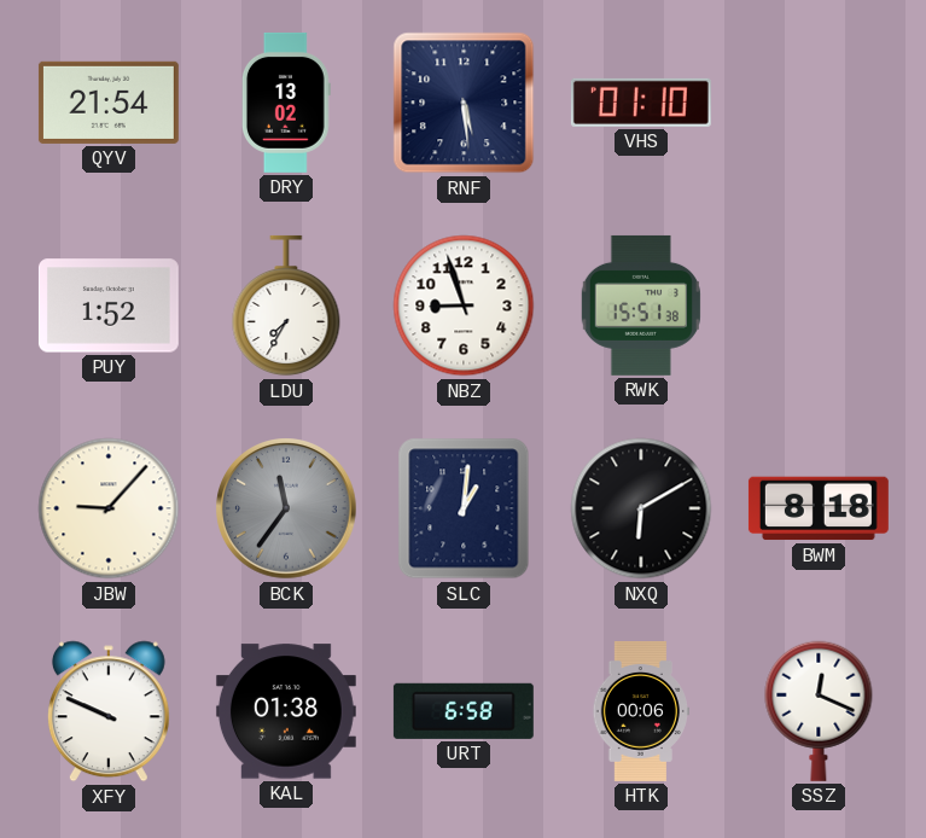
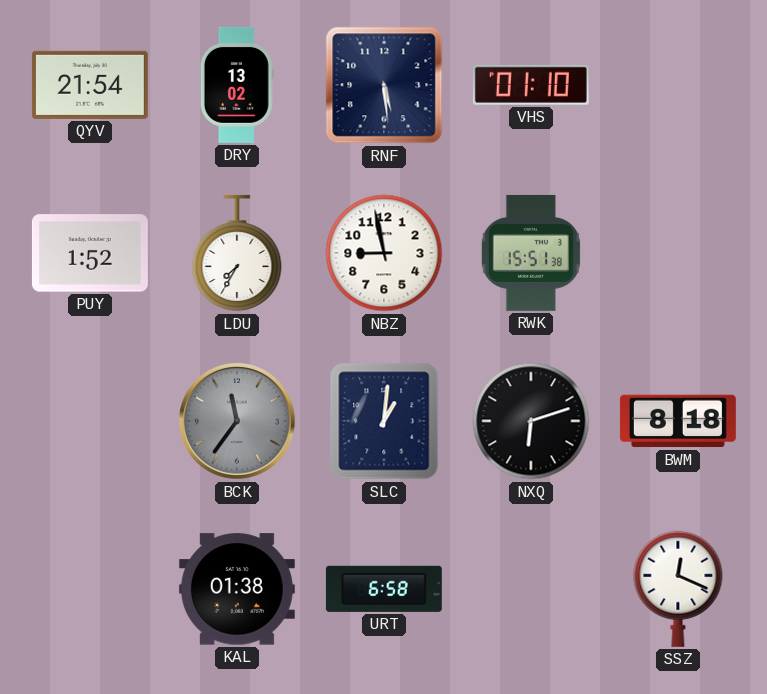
NBZ: 8:57 -> 8:58
JBW: 9:07 -> none
NXQ: 6:10 -> 6:12
XFY: 9:49 -> none
HTK: 00:06 -> none
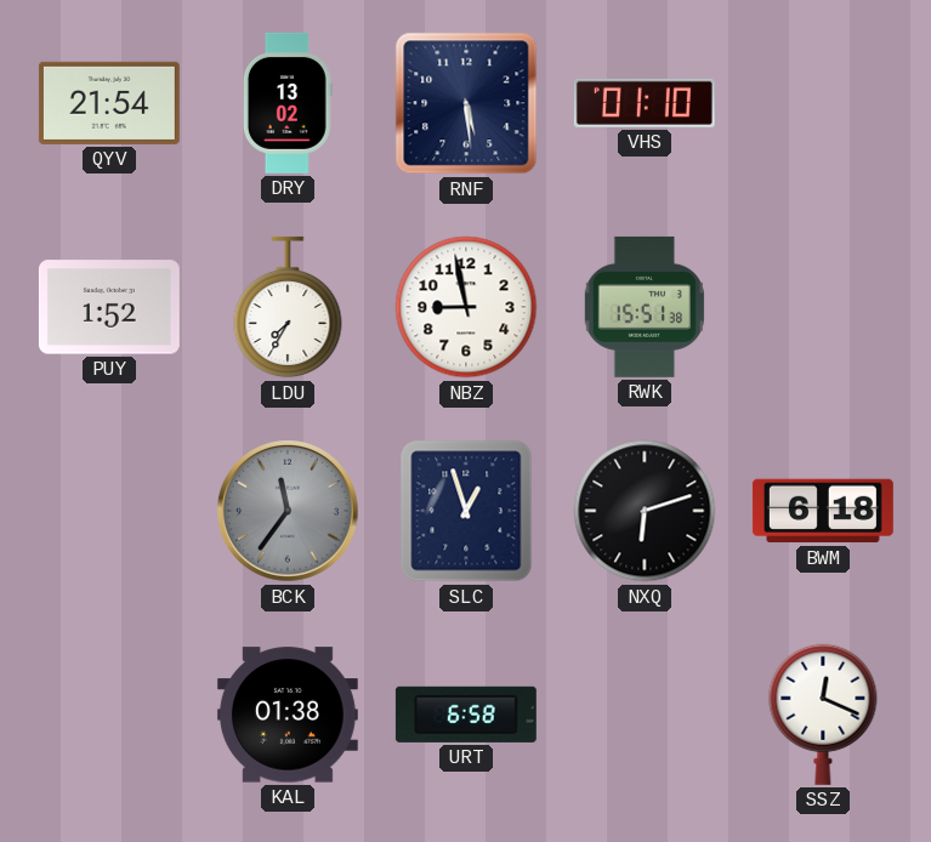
SLC: 1:01 -> 12:57
BWM: 8:18 -> 6:18
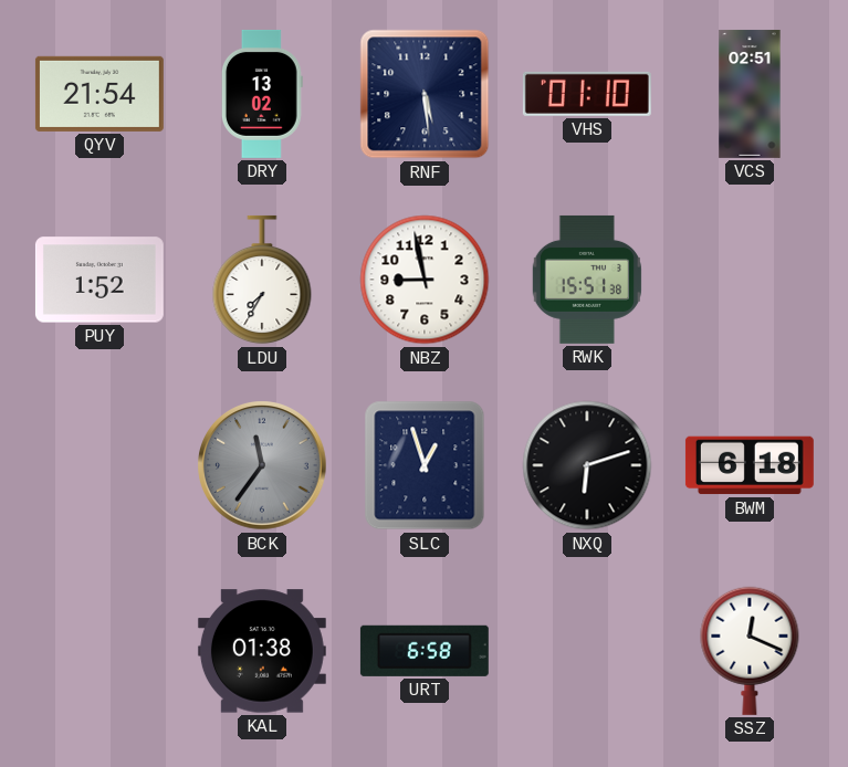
VCS: none -> 02:51
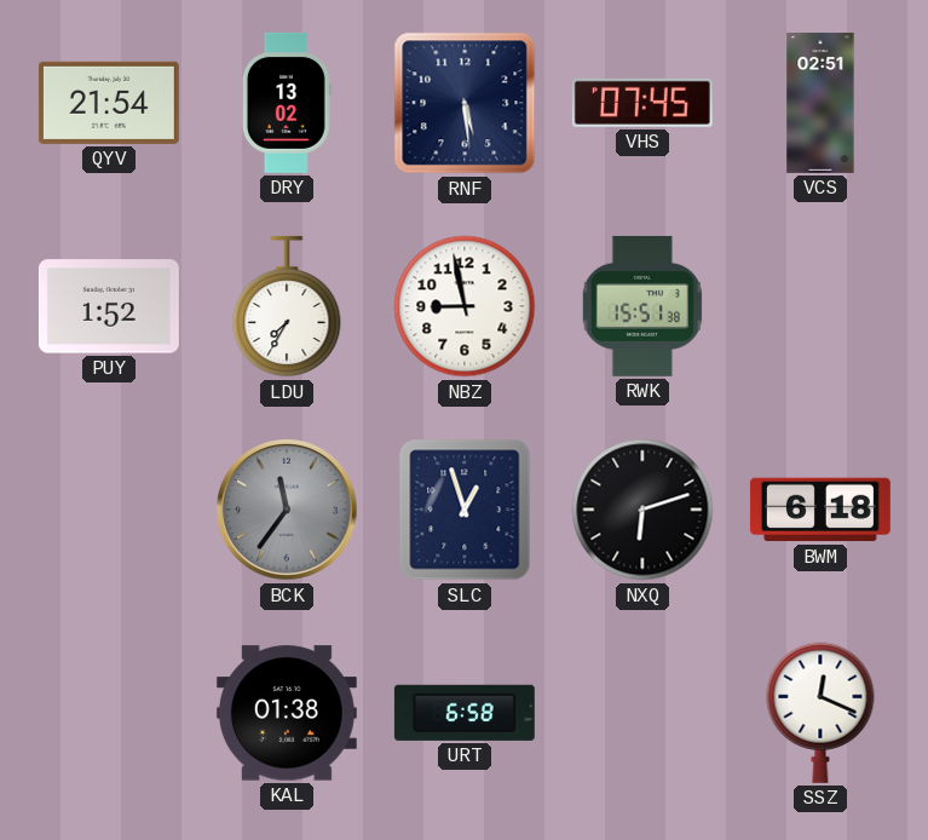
VHS: 01:10 -> 07:45
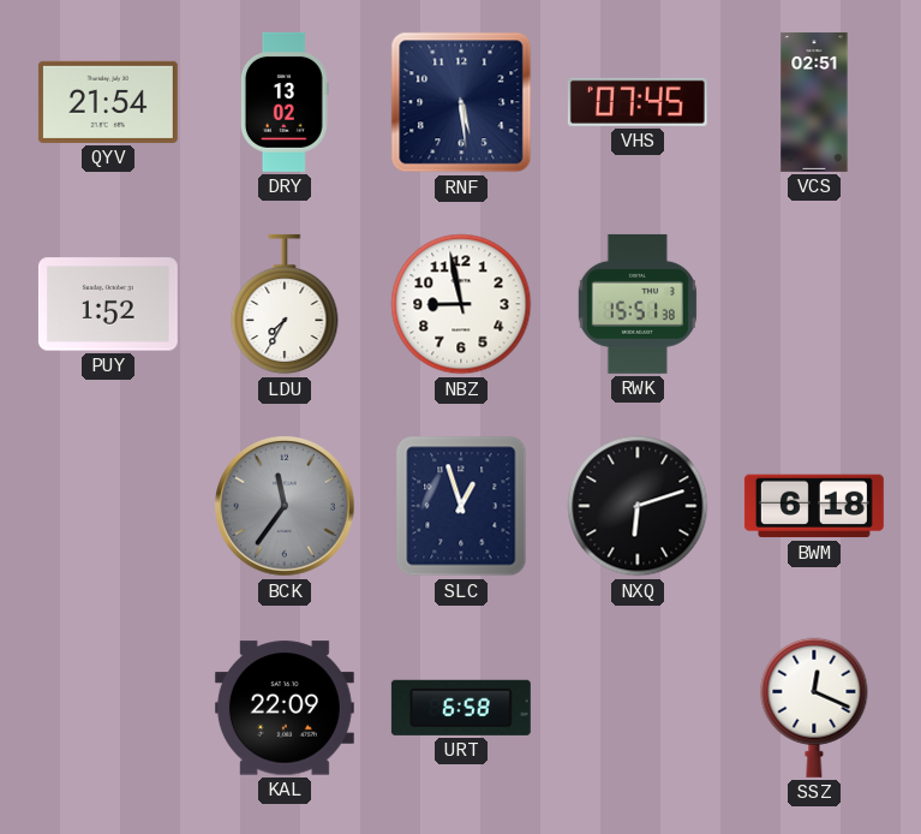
KAL: 01:38 -> 22:09
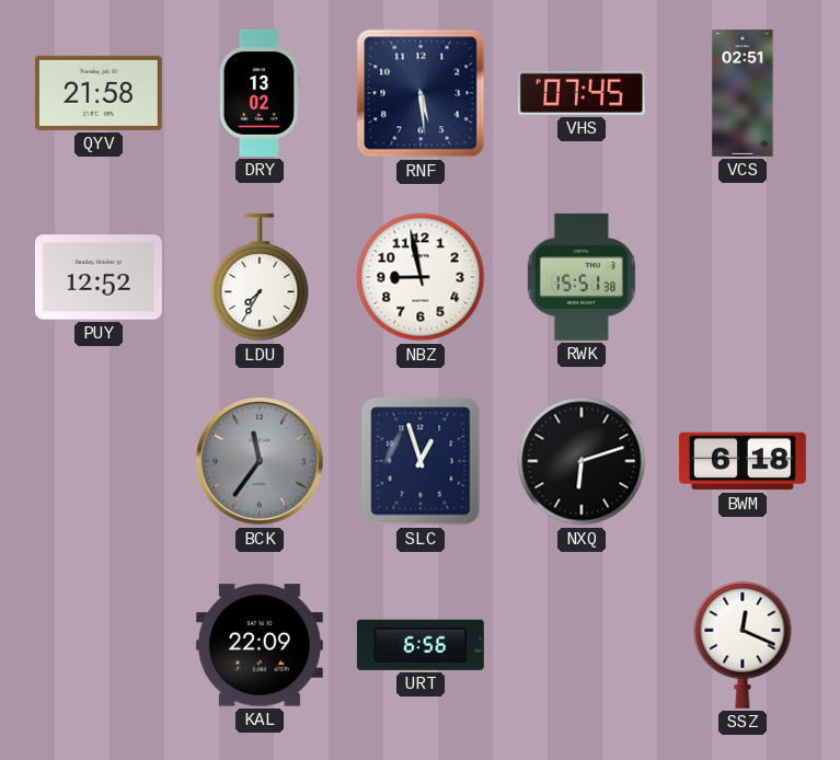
QYV: 21:54 -> 21:58
PUY: 1:52 -> 12:52
URT: 6:58 -> 6:56
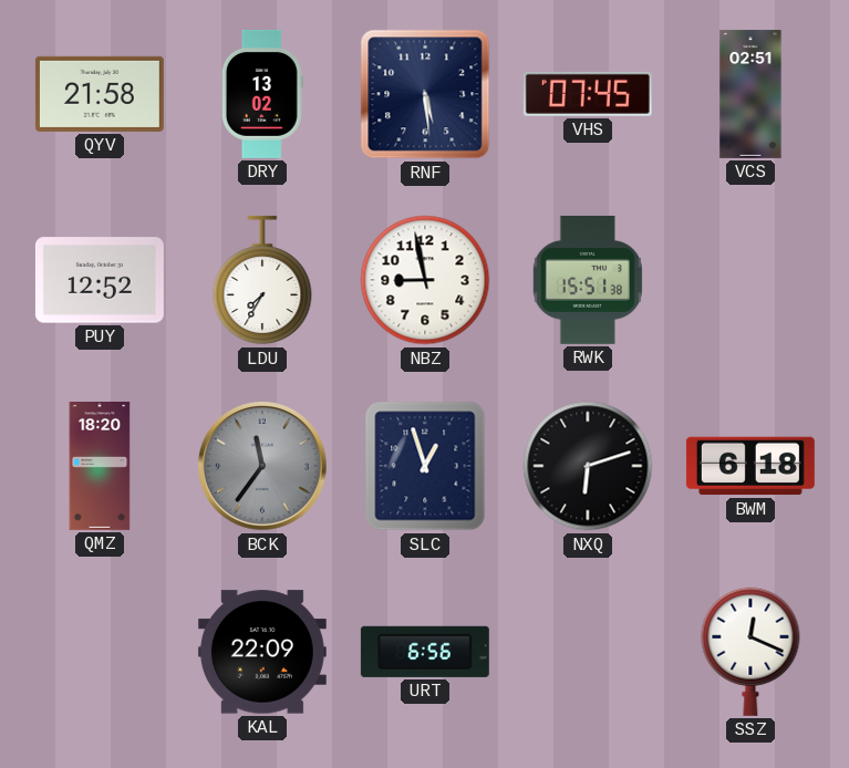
QMZ: none -> 18:20
